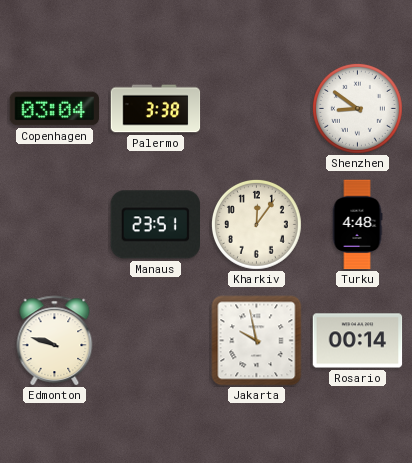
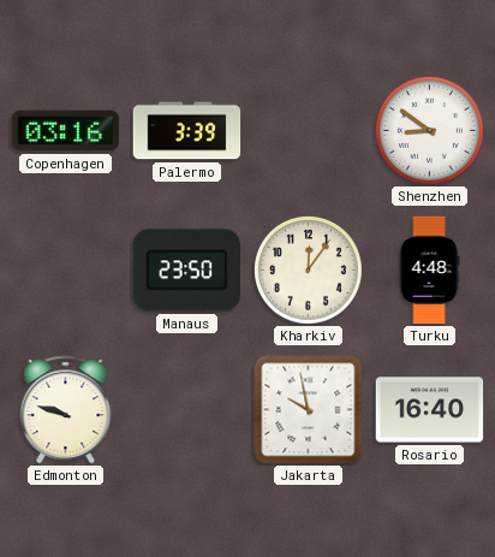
Copenhagen: 03:04 -> 03:16
Palermo: 3:38 -> 3:39
Manaus: 23:51 -> 23:50
Rosario: 00:14 -> 16:40
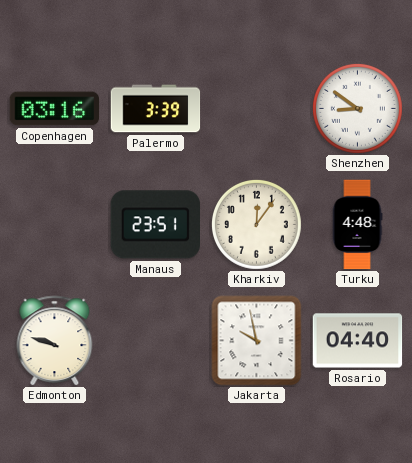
Manaus: 23:50 -> 23:51
Rosario: 16:40 -> 04:40
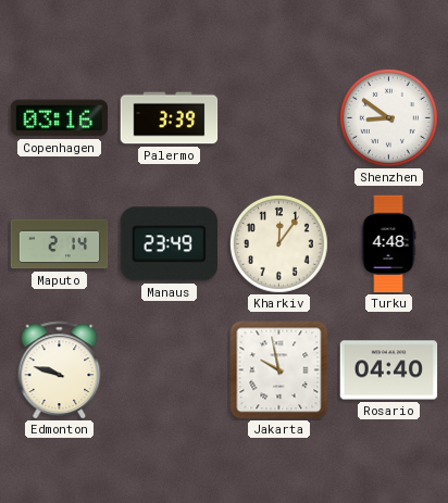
Maputo: none -> 2:14
Manaus: 23:51 -> 23:49
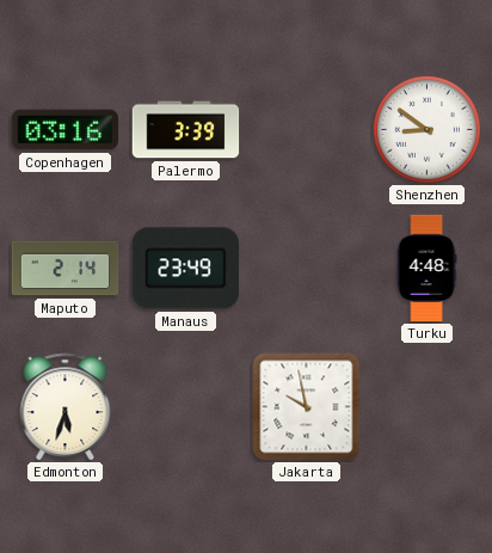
Kharkiv: 12:06 -> none
Edmonton: 9:48 -> 5:33
Rosario: 04:40 -> none
